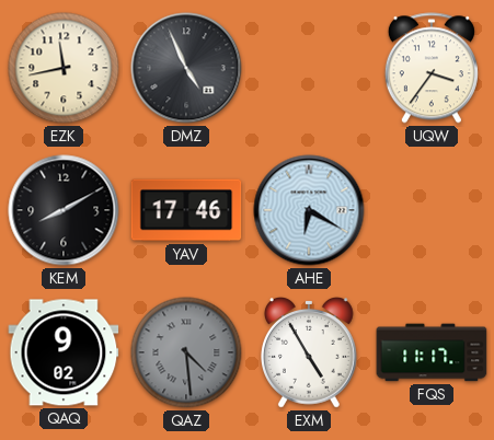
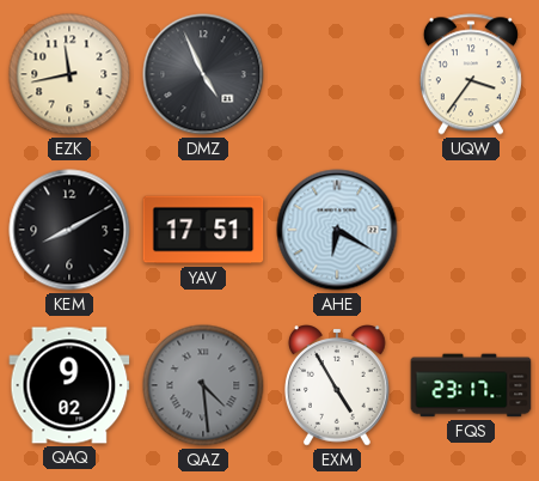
YAV: 17:46 -> 17:51
FQS: 11:17 -> 23:17
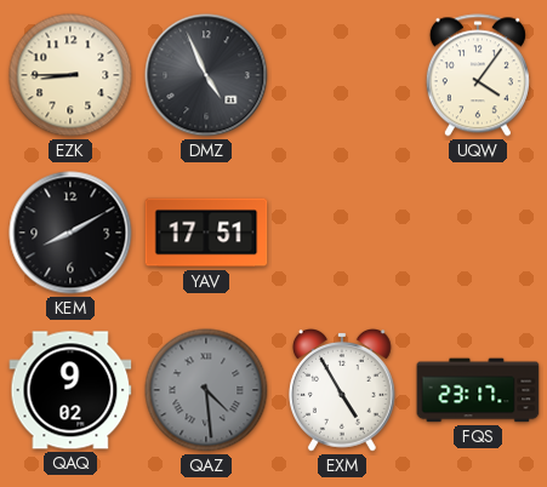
EZK: 11:43 -> 8:45
UQW: 3:36 -> 4:06
AHE: 6:20 -> none
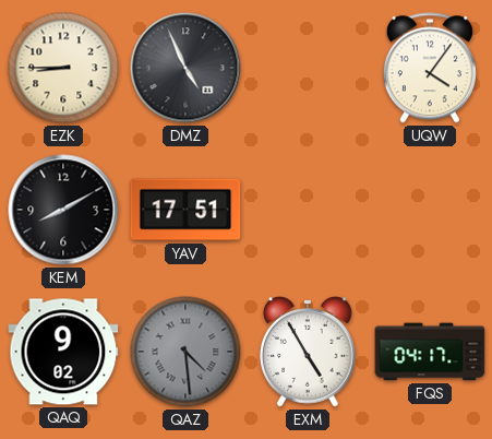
FQS: 23:17 -> 04:17
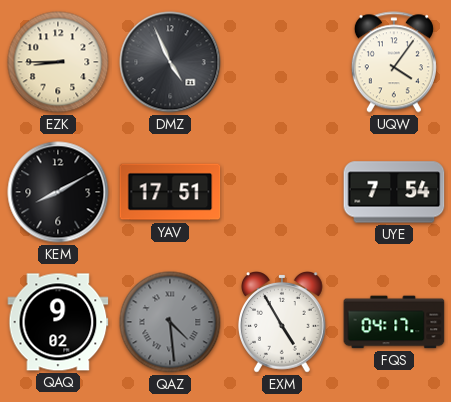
UYE: none -> 7:54
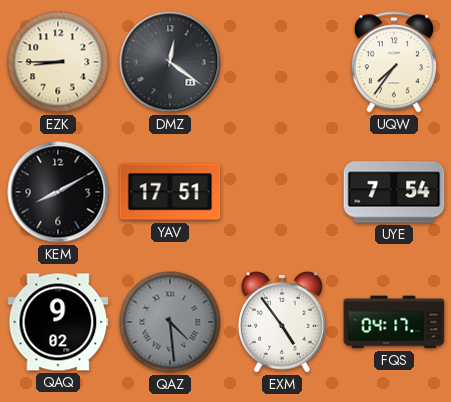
DMZ: 4:56 -> 12:21
UQW: 4:06 -> 7:36
EXM: 4:55 -> 4:54
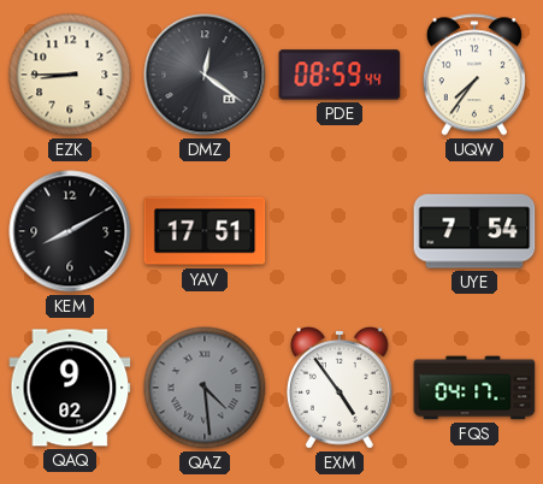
PDE: none -> 08:59
